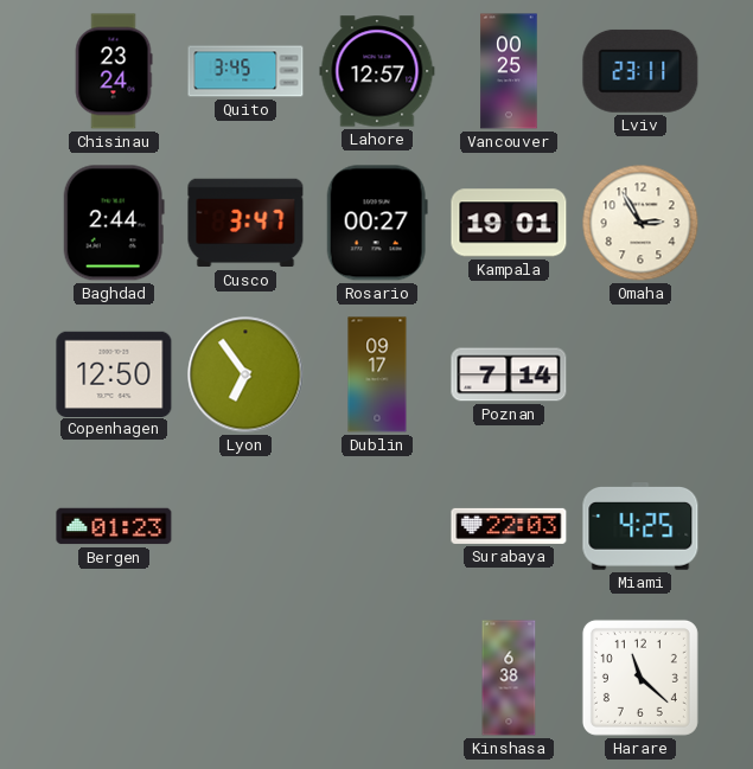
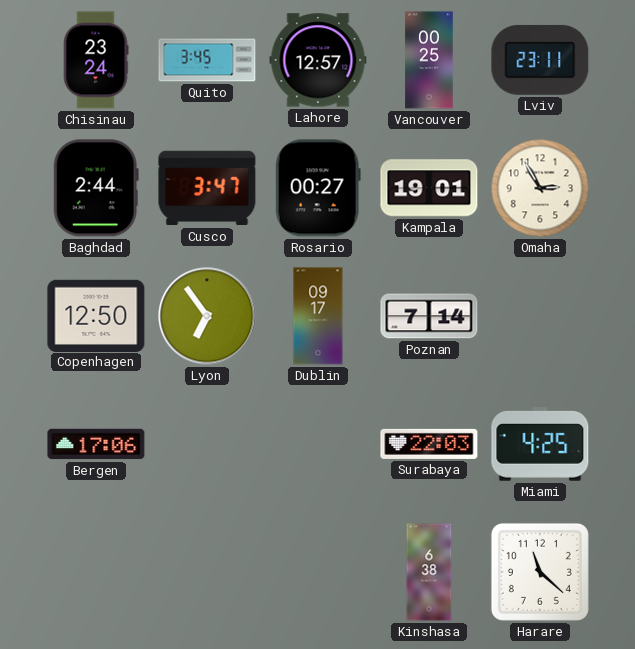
Bergen: 01:23 -> 17:06
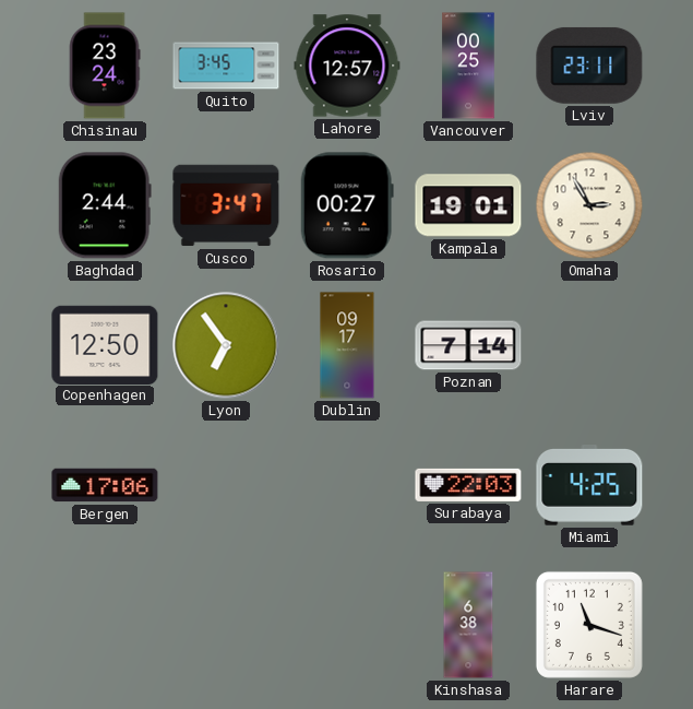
Harare: 11:22 -> 11:18
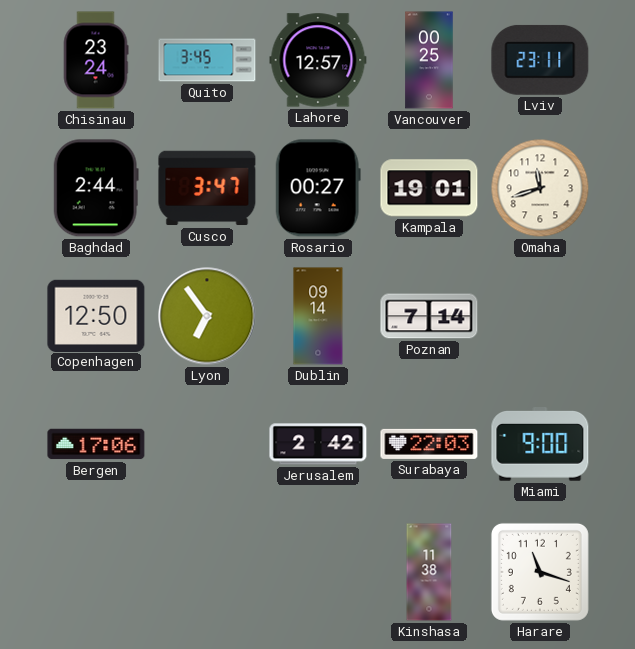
Omaha: 2:55 -> 11:42
Dublin: 09:17 -> 09:14
Jerusalem: none -> 2:42
Miami: 4:25 -> 9:00
Kinshasa: 6:38 -> 11:38
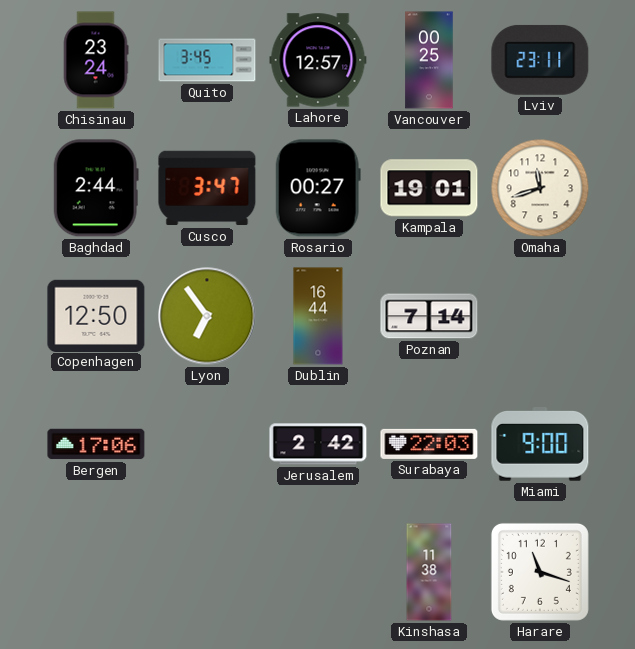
Dublin: 09:14 -> 16:44
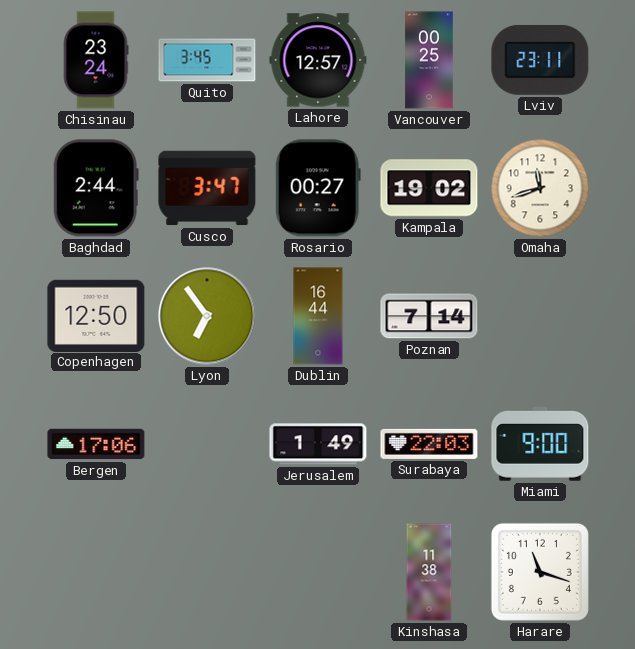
Kampala: 19:01 -> 19:02
Jerusalem: 2:42 -> 1:49
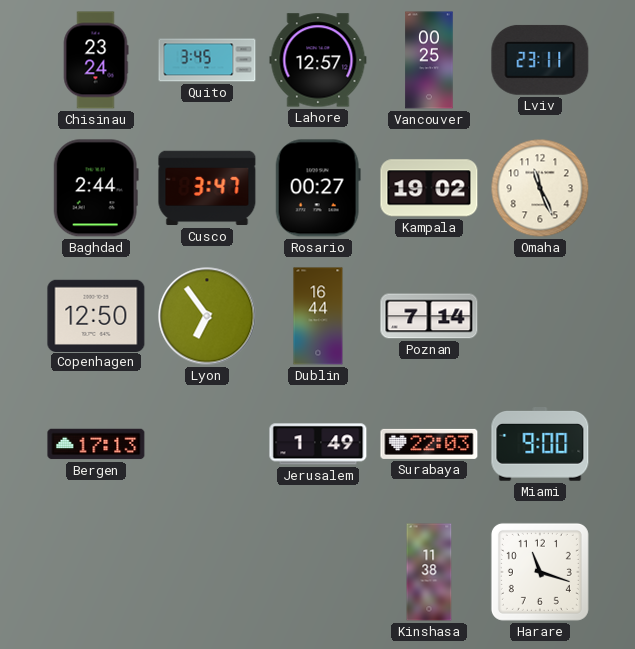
Omaha: 11:42 -> 11:26
Bergen: 17:06 -> 17:13
